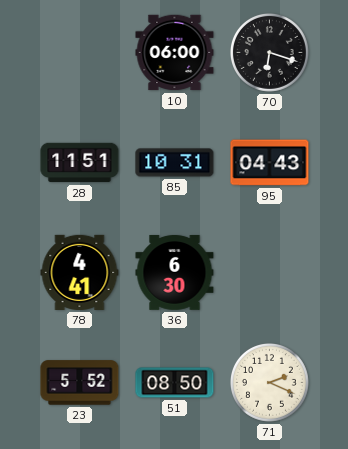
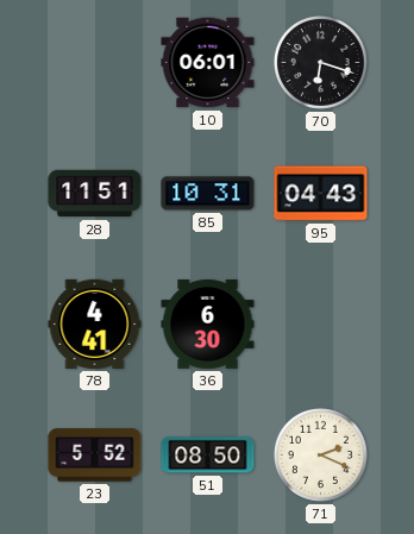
10: 06:00 -> 06:01
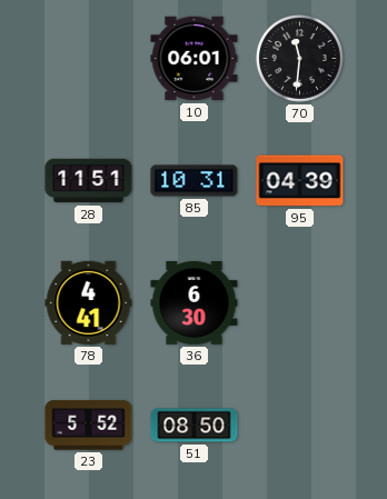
70: 6:18 -> 11:31
95: 04:43 -> 04:39
71: 2:19 -> none
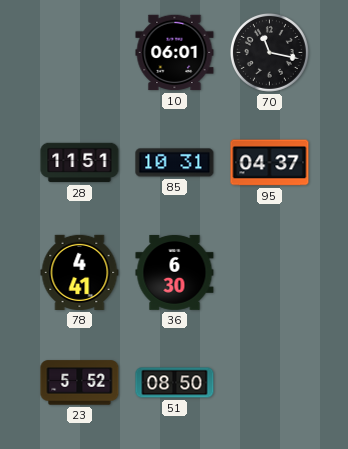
70: 11:31 -> 11:17
95: 04:39 -> 04:37
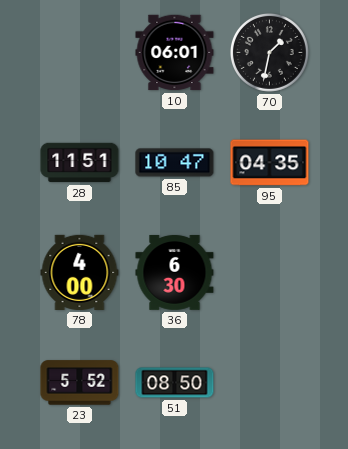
70: 11:17 -> 1:32
85: 10:31 -> 10:47
95: 04:37 -> 04:35
78: 4:41 -> 4:00
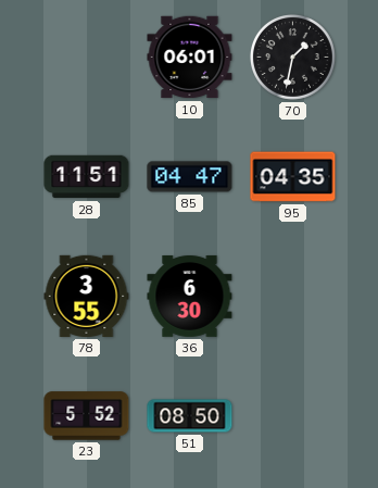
85: 10:47 -> 04:47
78: 4:00 -> 3:55
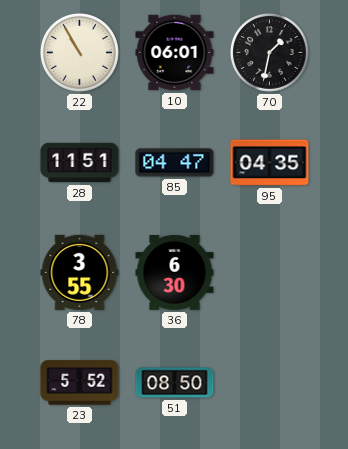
22: none -> 10:55
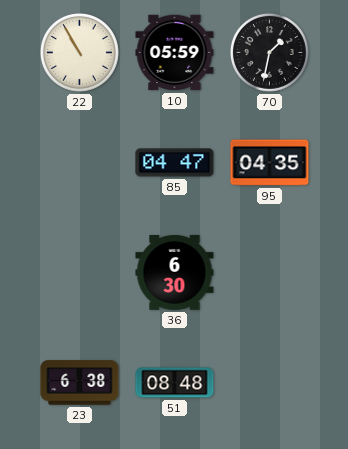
10: 06:01 -> 05:59
28: 11:51 -> none
78: 3:55 -> none
23: 5:52 -> 6:38
51: 08:50 -> 08:48
